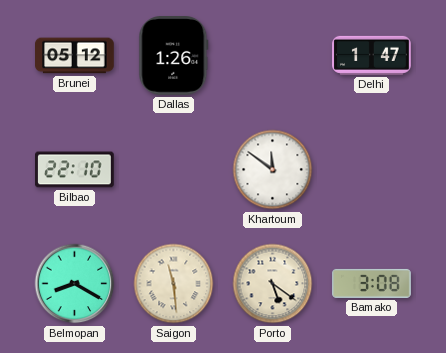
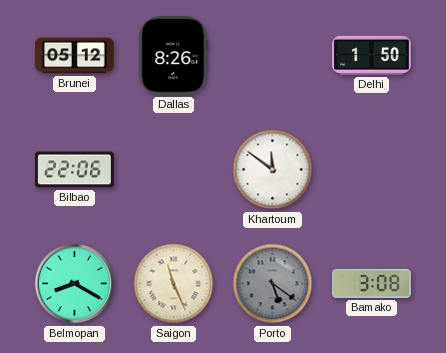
Dallas: 1:26 -> 8:26
Delhi: 1:47 -> 1:50
Bilbao: 22:10 -> 22:06
Saigon: 11:29 -> 11:26
Porto dial: cream -> grey
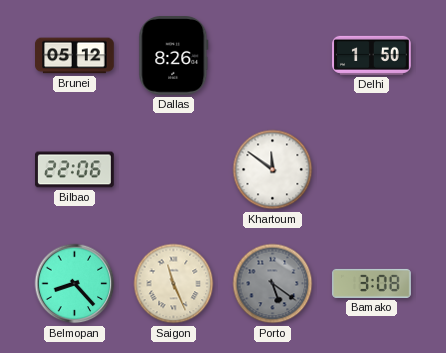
Belmopan: 8:20 -> 8:23
